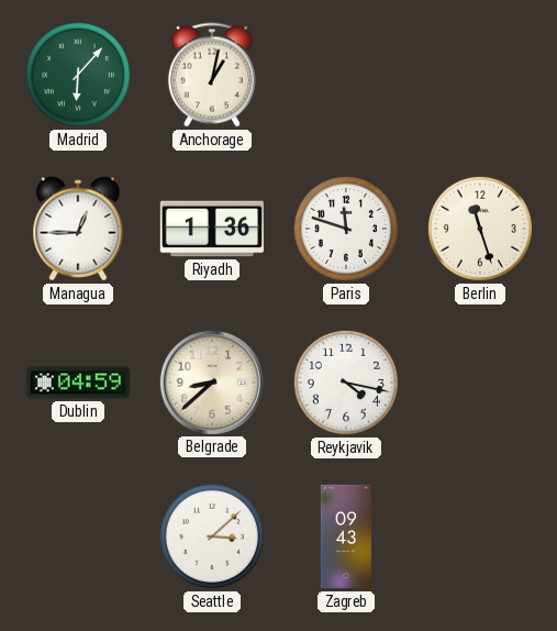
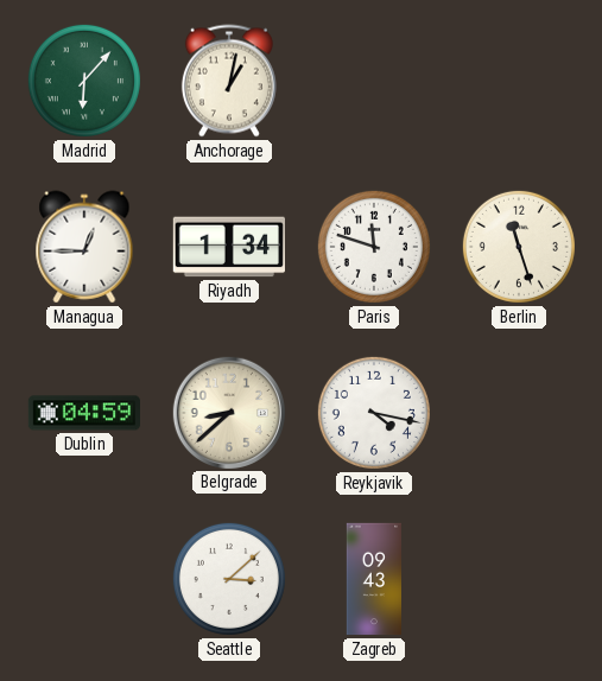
Riyadh: 1:36 -> 1:34
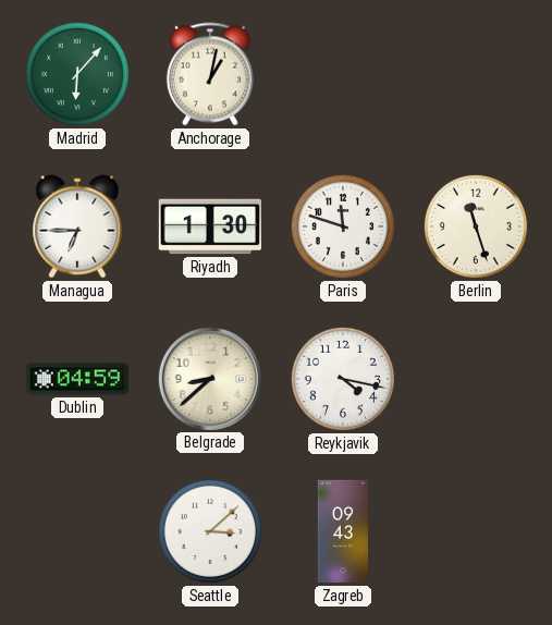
Managua: 12:45 -> 6:45
Riyadh: 1:34 -> 1:30
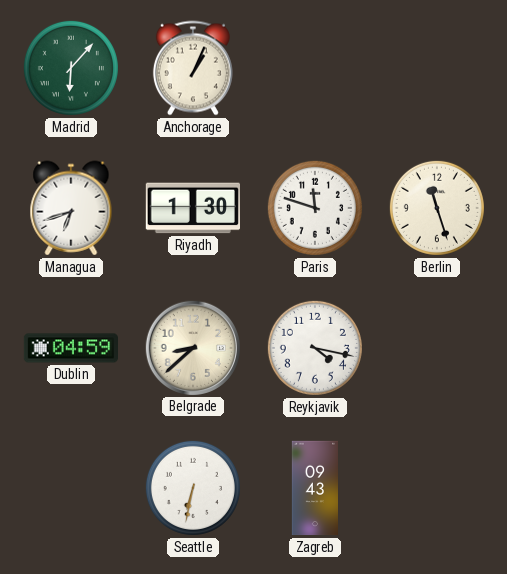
Anchorage: 1:02 -> 1:04
Managua: 6:45 -> 6:42
Seattle: 3:08 -> 6:32
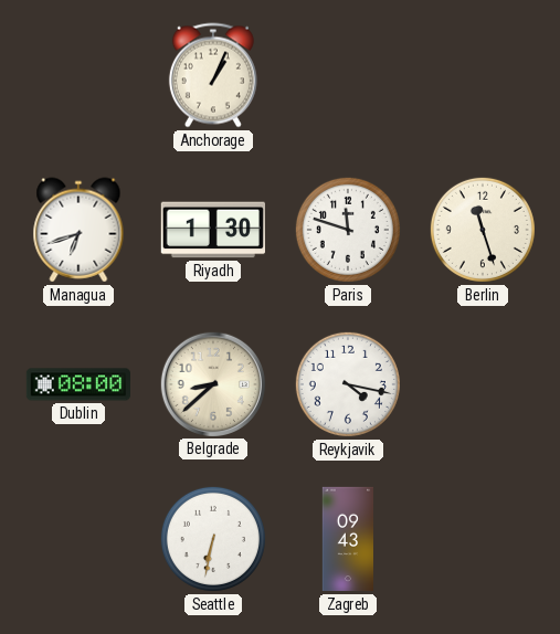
Madrid: 6:07 -> none
Dublin: 04:59 -> 08:00
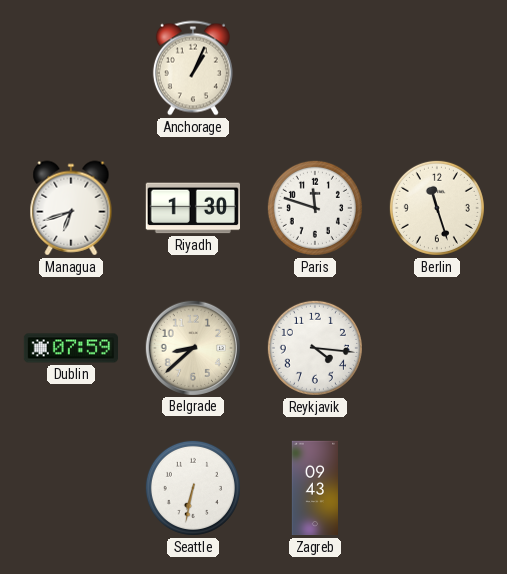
Dublin: 08:00 -> 07:59
Reykjavik: 4:17 -> 4:16
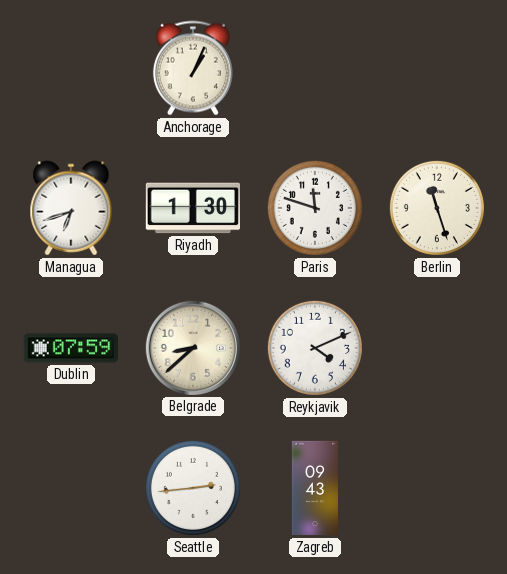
Reykjavik: 4:16 -> 4:11
Seattle: 6:32 -> 2:44
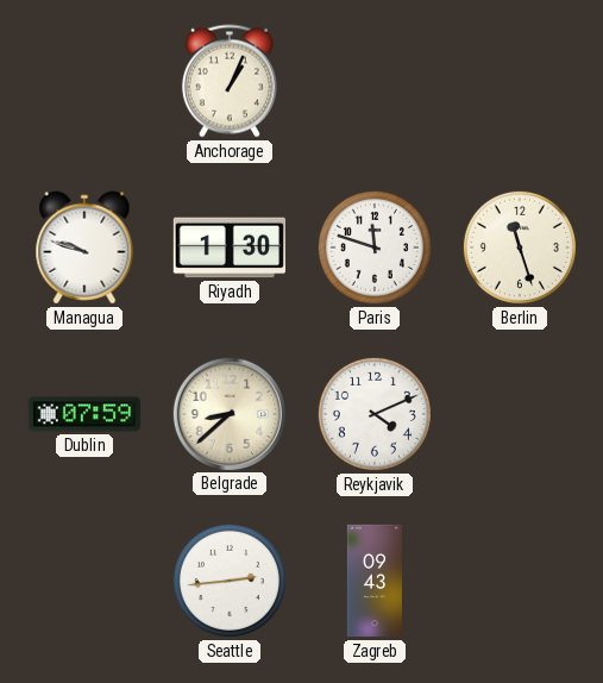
Managua: 6:42 -> 9:48
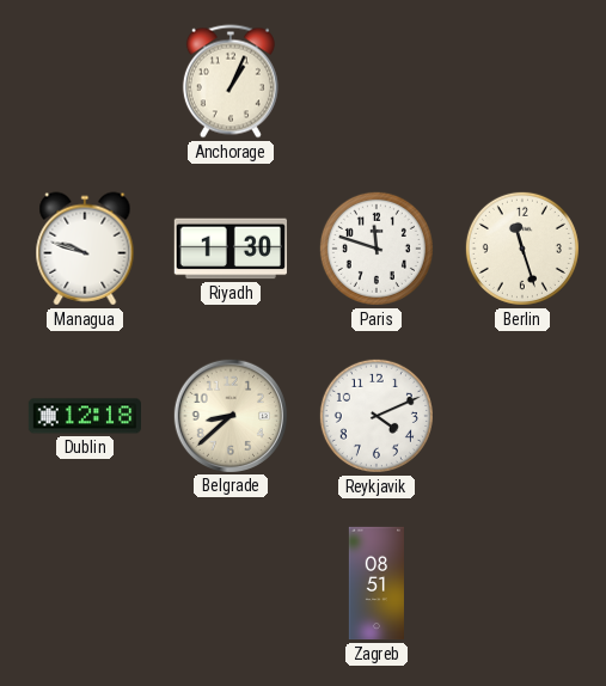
Dublin: 07:59 -> 12:18
Seattle: 2:44 -> none
Zagreb: 09:43 -> 08:51
